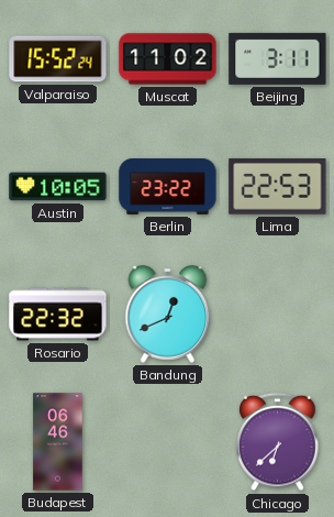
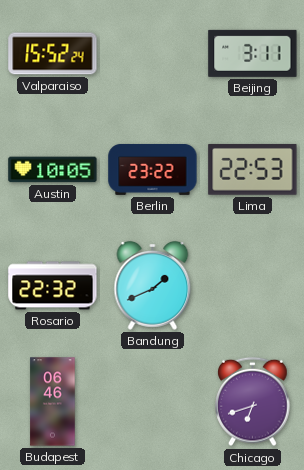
Muscat: 11:02 -> none
Bandung: 12:41 -> 1:41
Chicago: 6:38 -> 6:42
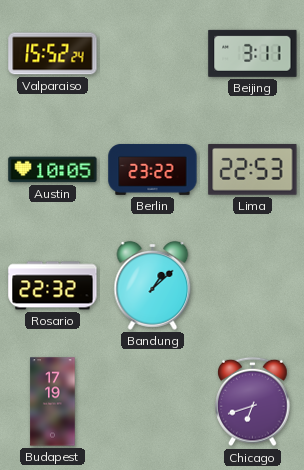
Bandung: 1:41 -> 1:08
Budapest: 06:46 -> 17:19
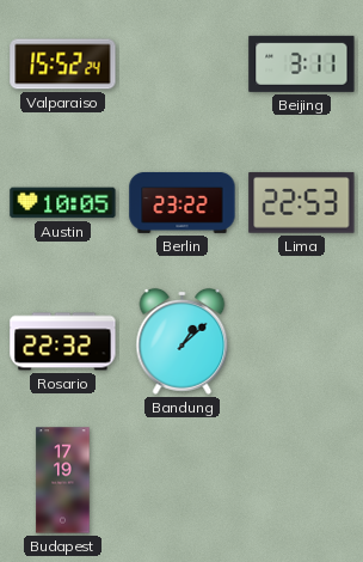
Chicago: 6:42 -> none
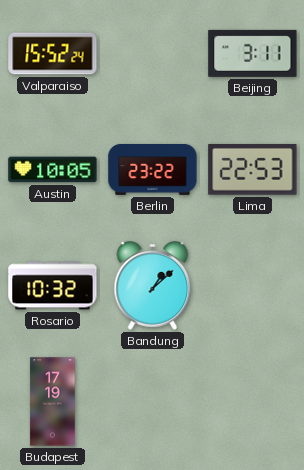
Rosario: 22:32 -> 10:32
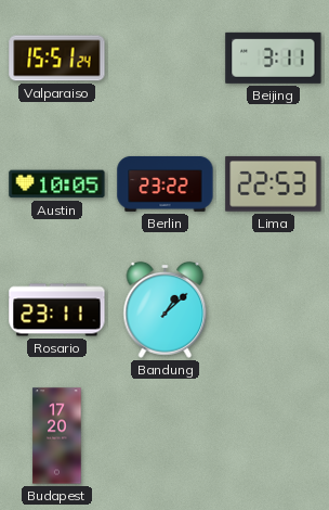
Valparaiso: 15:52 -> 15:51
Rosario: 10:32 -> 23:11
Budapest: 17:19 -> 17:20
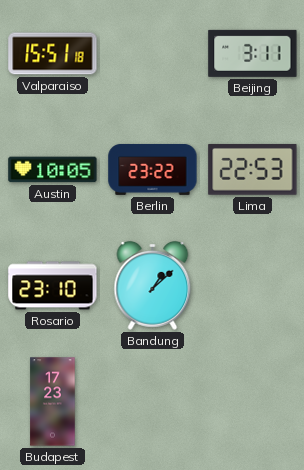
Valparaiso: 15:51:24 -> 15:51:18
Rosario: 23:11 -> 23:10
Budapest: 17:20 -> 17:23
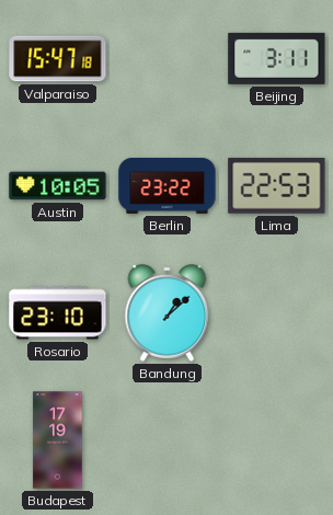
Valparaiso: 15:51 -> 15:47
Budapest: 17:23 -> 17:19
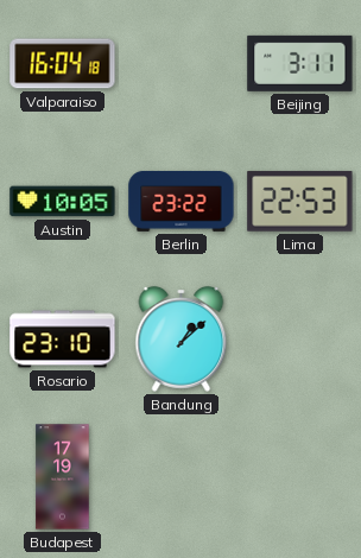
Valparaiso: 15:47 -> 16:04
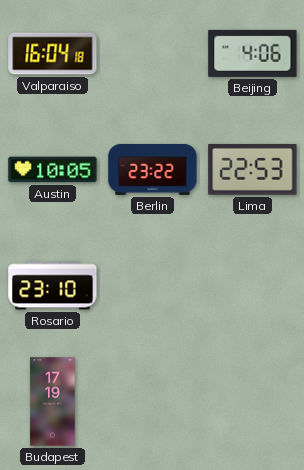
Beijing: 3:11 -> 4:06
Bandung: 1:08 -> none
